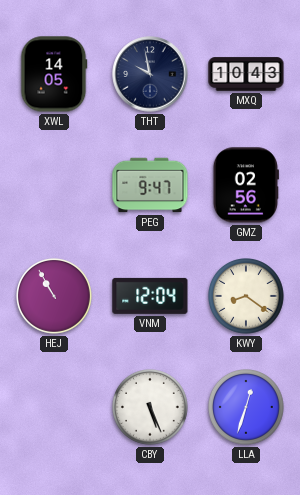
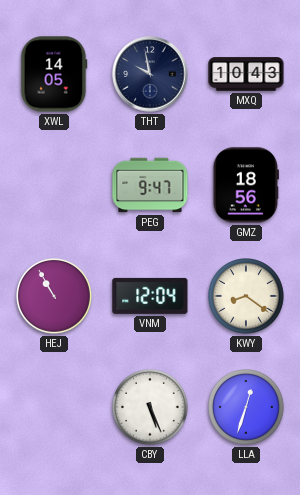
GMZ: 02:56 -> 18:56
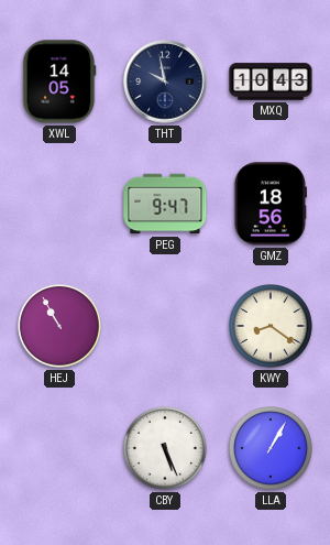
VNM: 12:04 -> none
LLA: 12:33 -> 1:05
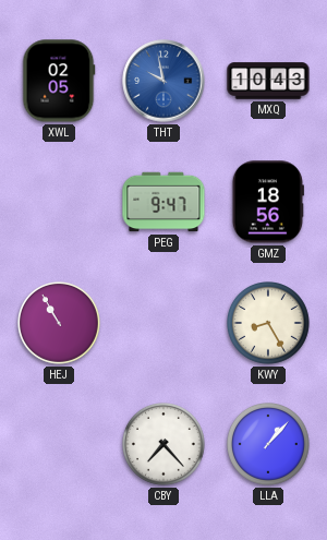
XWL: 14:05 -> 02:05
THT dial: navy -> blue
KWY: 8:21 -> 8:25
CBY: 5:26 -> 7:23
LLA: 1:05 -> 1:07
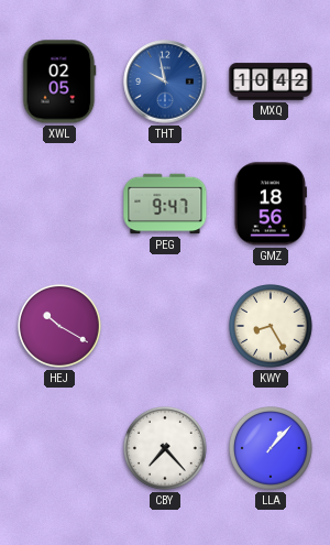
MXQ: 10:43 -> 10:42
HEJ: 10:55 -> 10:20
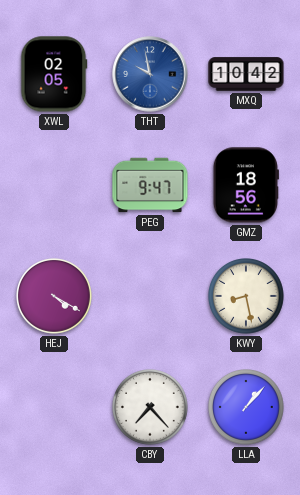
HEJ: 10:20 -> 4:20
KWY: 8:25 -> 8:28
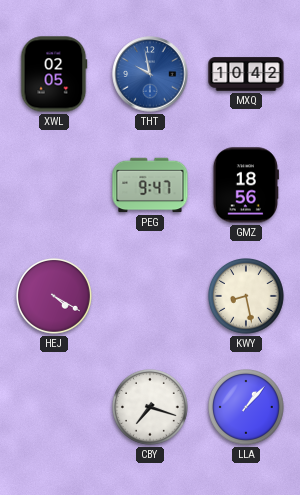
CBY: 7:23 -> 7:18
